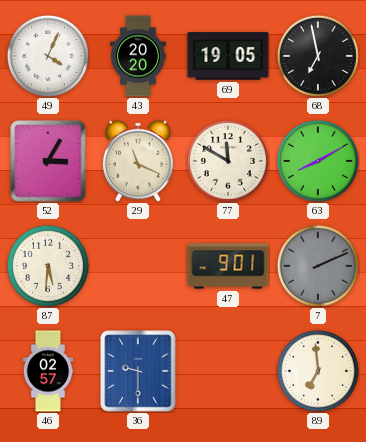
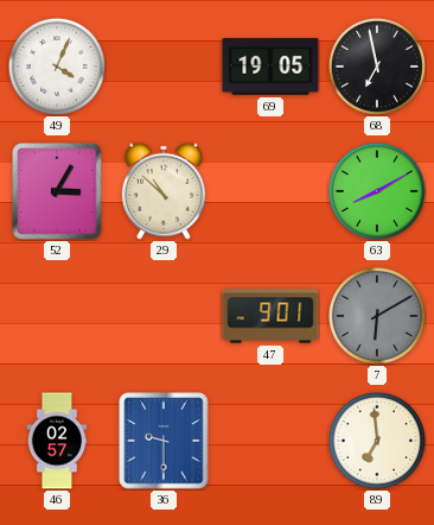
43: 20:20 -> none
29: 11:19 -> 10:52
77: 11:50 -> none
87: 5:31 -> none
7: 2:11 -> 6:10
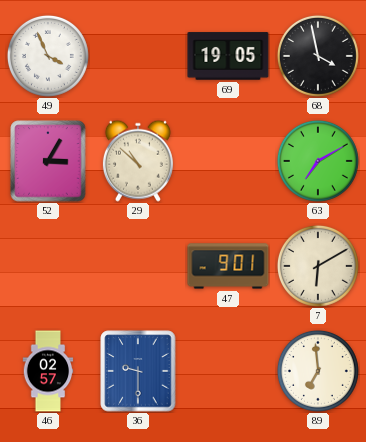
49: 4:04 -> 3:56
68: 6:58 -> 3:58
63: 8:10 -> 7:10
7 dial: grey -> cream
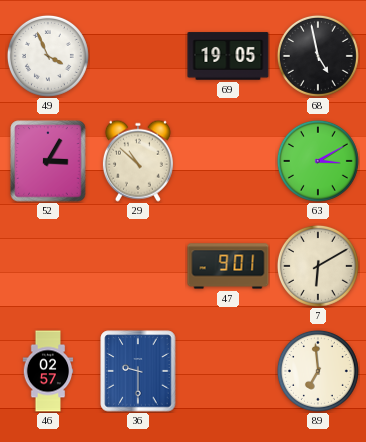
68: 3:58 -> 4:58
63: 7:10 -> 3:10
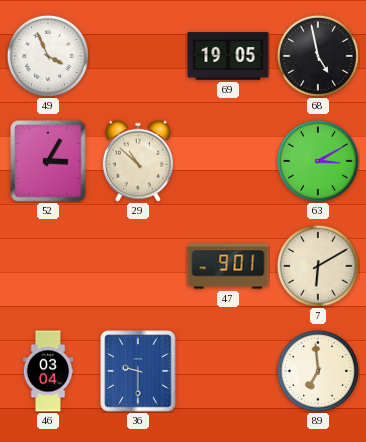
46: 02:57 -> 03:04
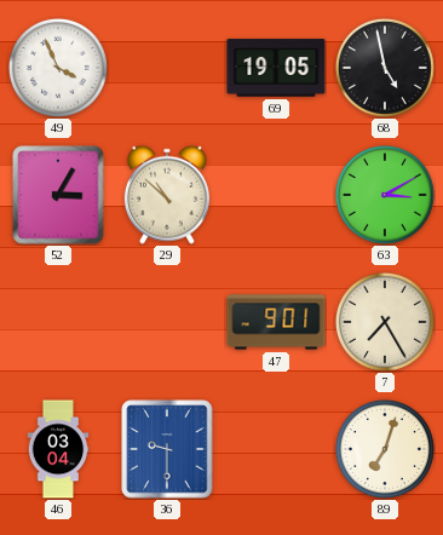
7: 6:10 -> 7:25
89: 6:59 -> 7:03
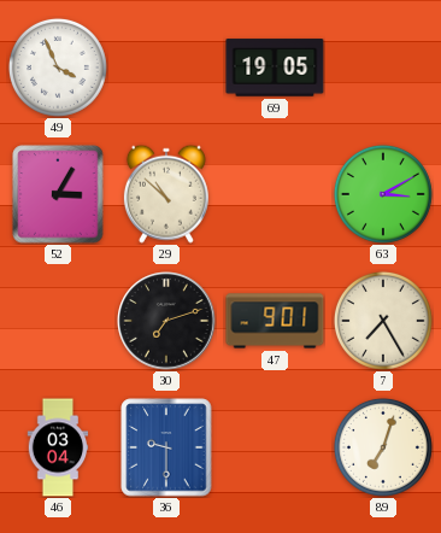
68: 4:58 -> none
30: none -> 7:12
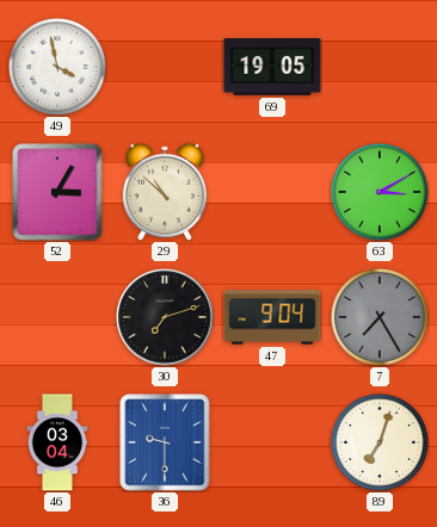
49: 3:56 -> 3:58
47: 9:01 -> 9:04
7 dial: cream -> grey
